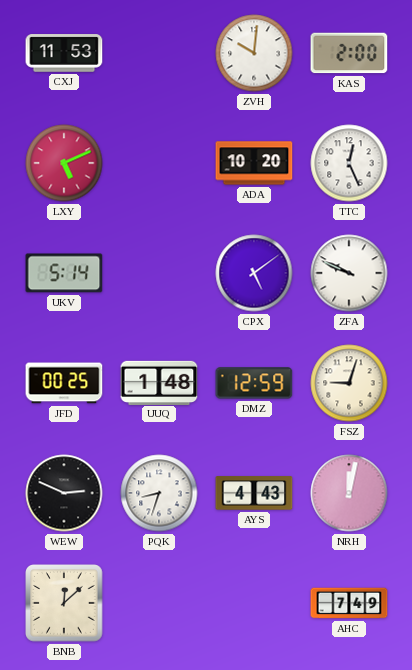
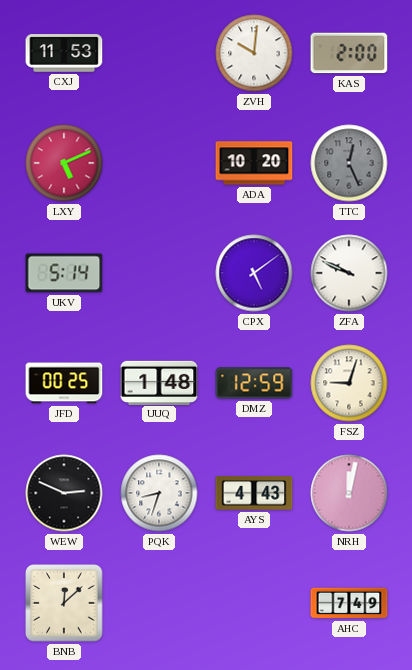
TTC dial: white -> grey
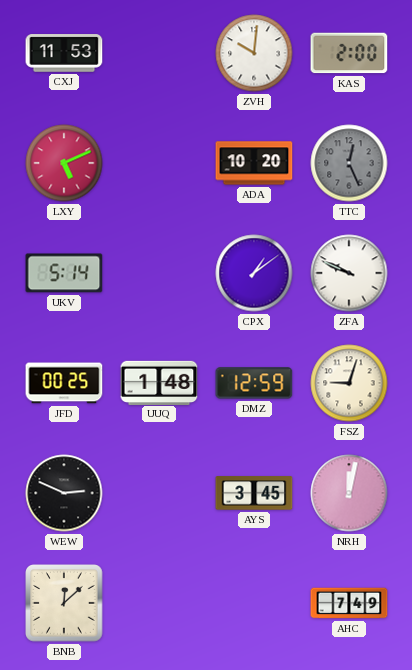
CPX: 5:09 -> 1:09
PQK: 8:33 -> none
AYS: 4:43 -> 3:45
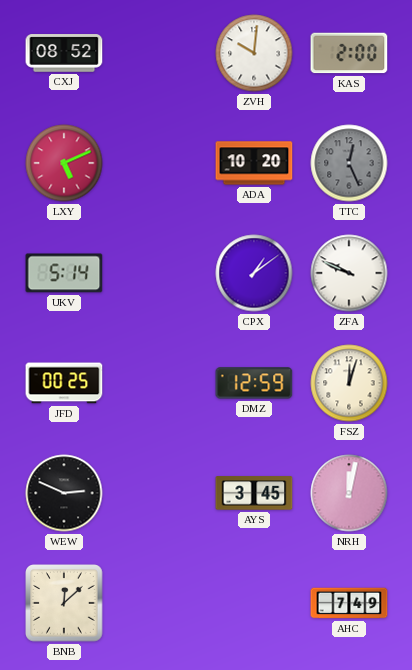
CXJ: 11:53 -> 08:52
UUQ: 1:48 -> none
FSZ: 9:03 -> 12:03
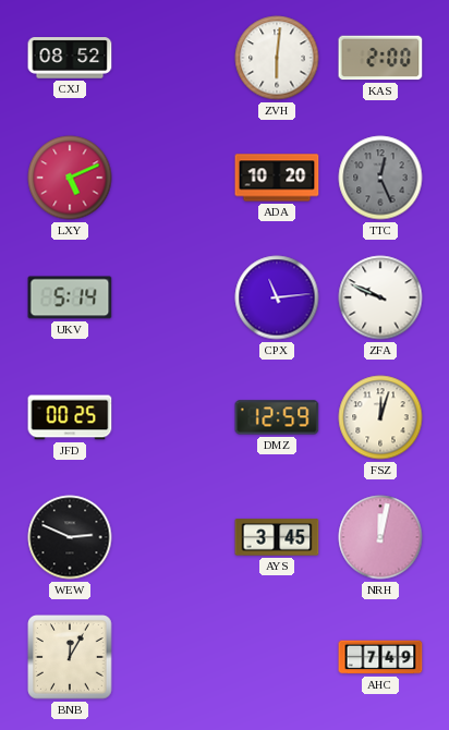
ZVH: 10:01 -> 6:01
CPX: 1:09 -> 11:14
BNB: 12:08 -> 12:05
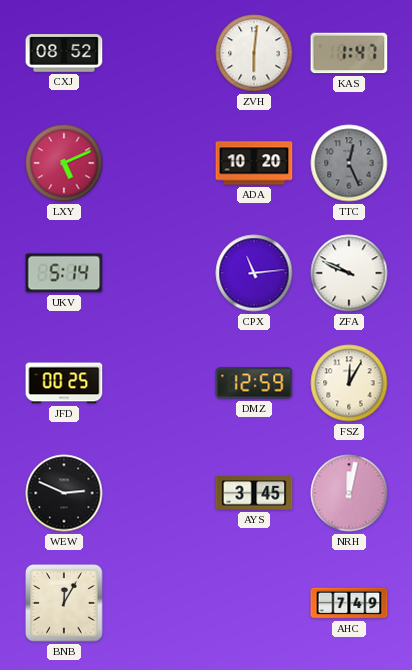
KAS: 2:00 -> 1:47
FSZ: 12:03 -> 12:05
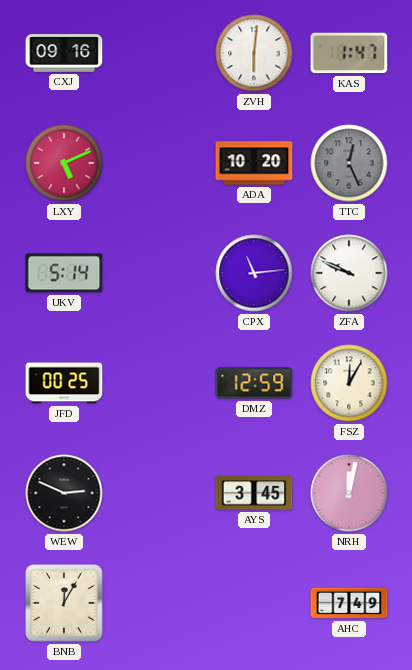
CXJ: 08:52 -> 09:16
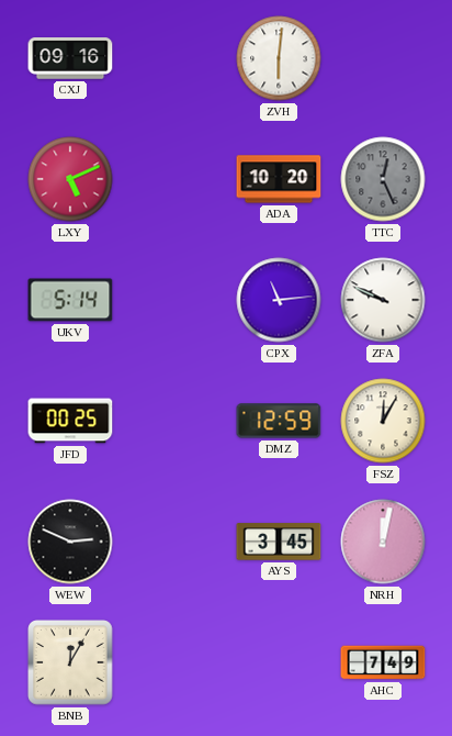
KAS: 1:47 -> none
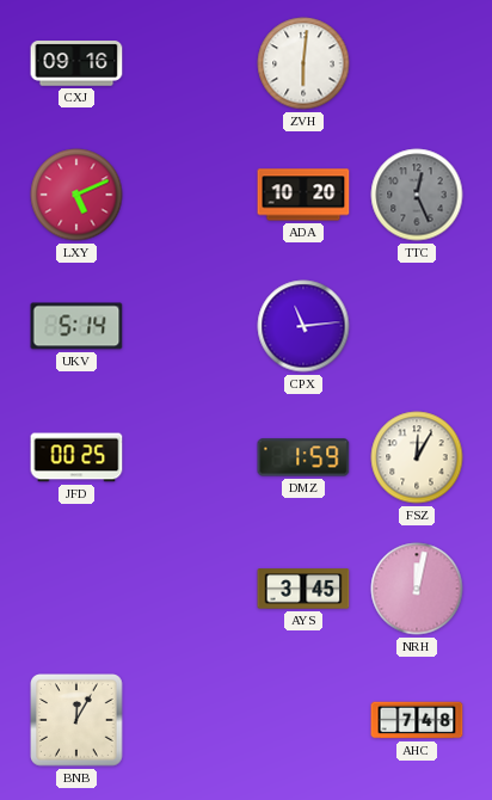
ZFA: 9:49 -> none
DMZ: 12:59 -> 1:59
WEW: 2:49 -> none
AHC: 7:49 -> 7:48
